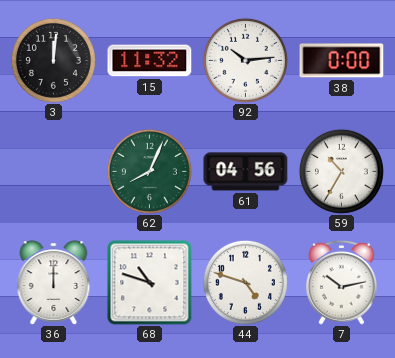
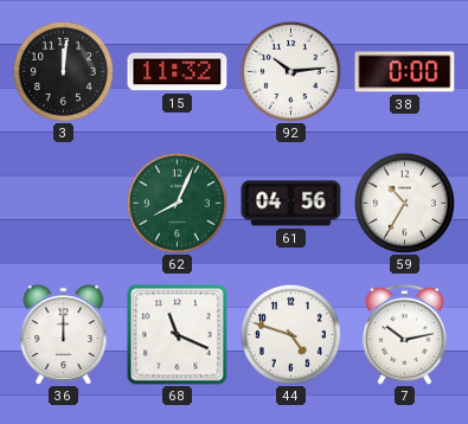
68: 10:48 -> 11:19
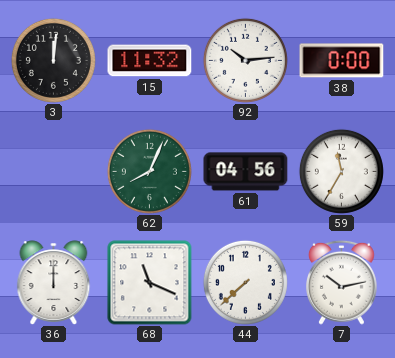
59: 10:35 -> 11:35
44: 4:48 -> 7:38
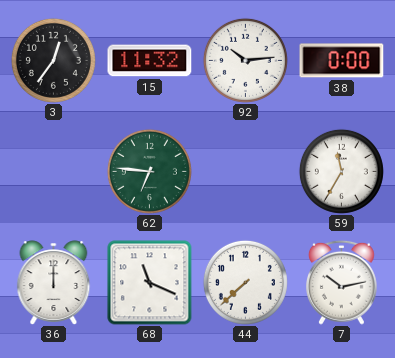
3: 12:01 -> 12:36
62: 8:04 -> 6:46
61: 04:56 -> none
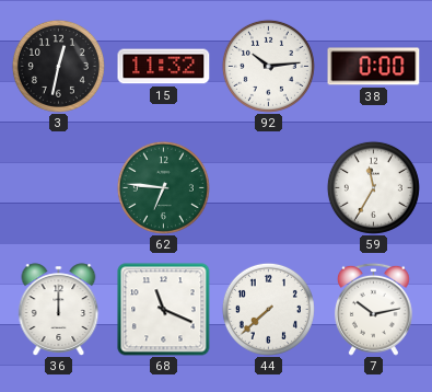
3: 12:36 -> 12:32
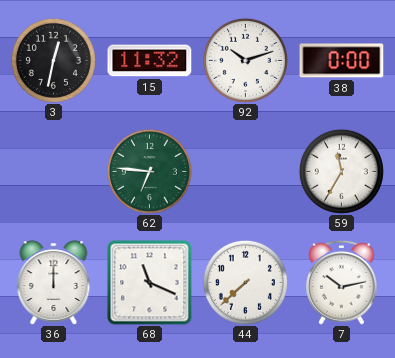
92: 10:14 -> 10:12
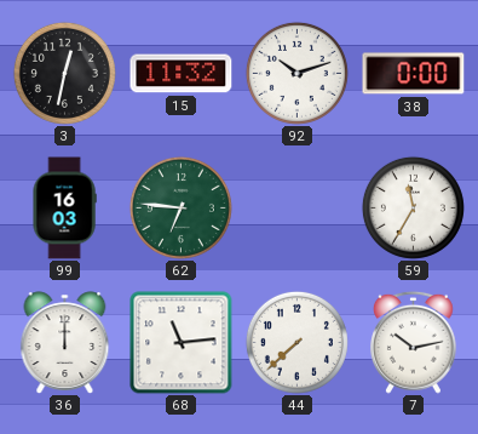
99: none -> 16:03
68: 11:19 -> 11:14
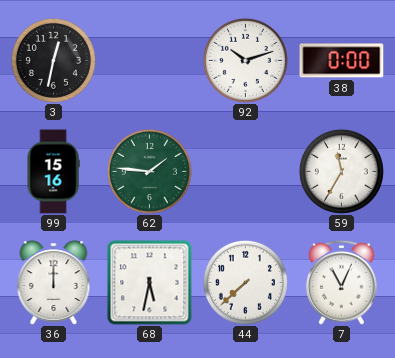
15: 11:32 -> none
99: 16:03 -> 15:16
62: 6:46 -> 1:46
68: 11:14 -> 5:32
7: 10:13 -> 11:04
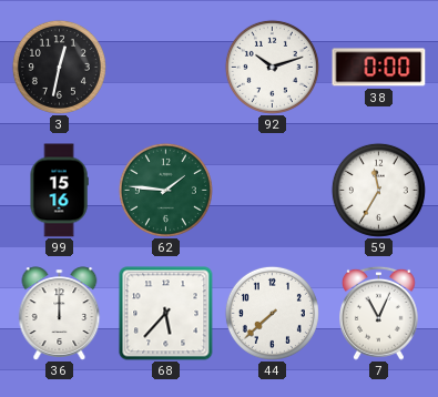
68: 5:32 -> 5:37
